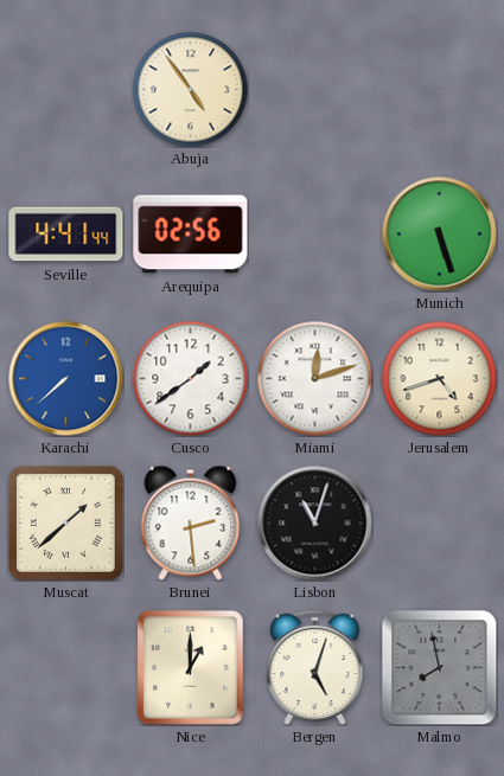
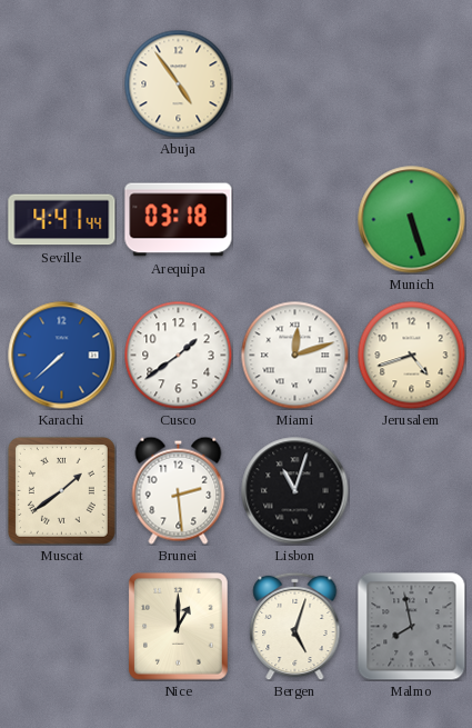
Arequipa: 02:56 -> 03:18
Muscat: 1:38 -> 1:39
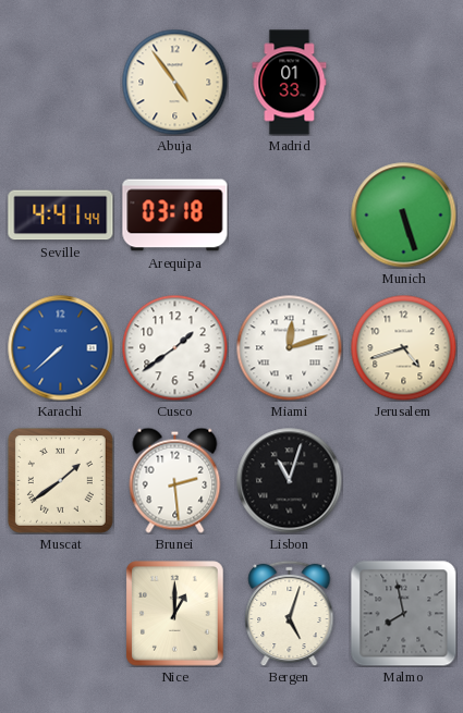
Madrid: none -> 01:33
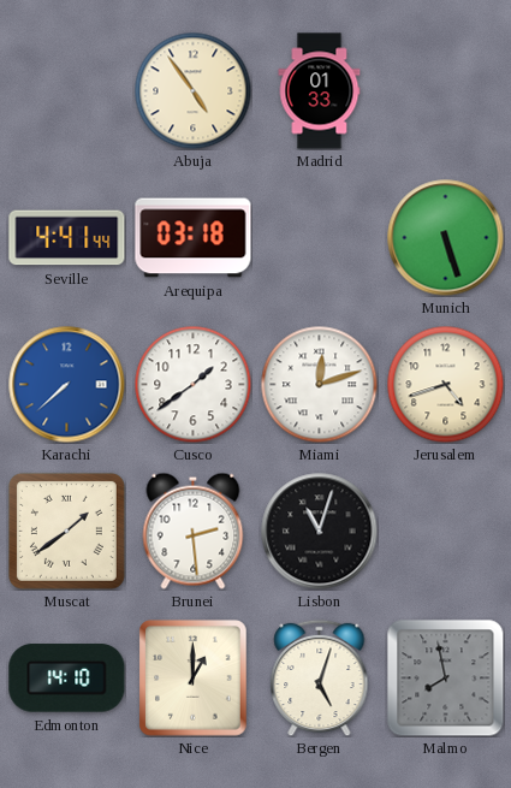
Edmonton: none -> 14:10
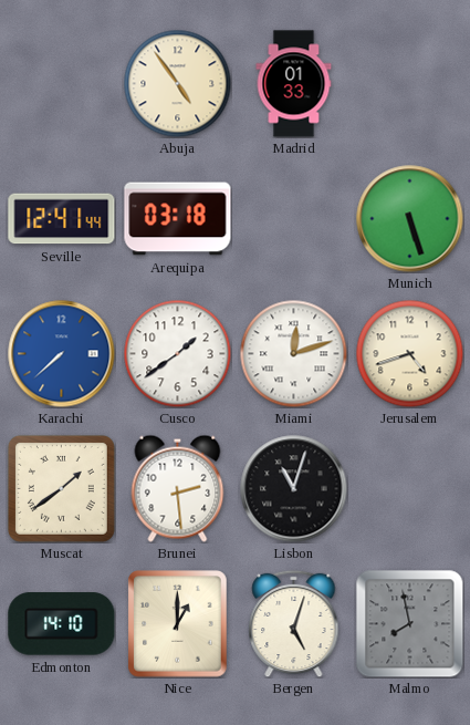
Seville: 4:41 -> 12:41
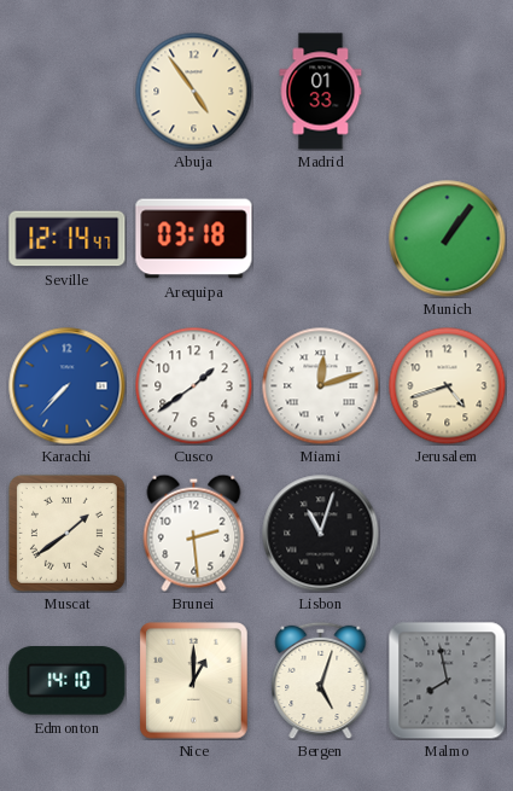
Seville: 12:41 -> 12:14
Munich: 5:27 -> 1:06
Karachi: 7:38 -> 7:37
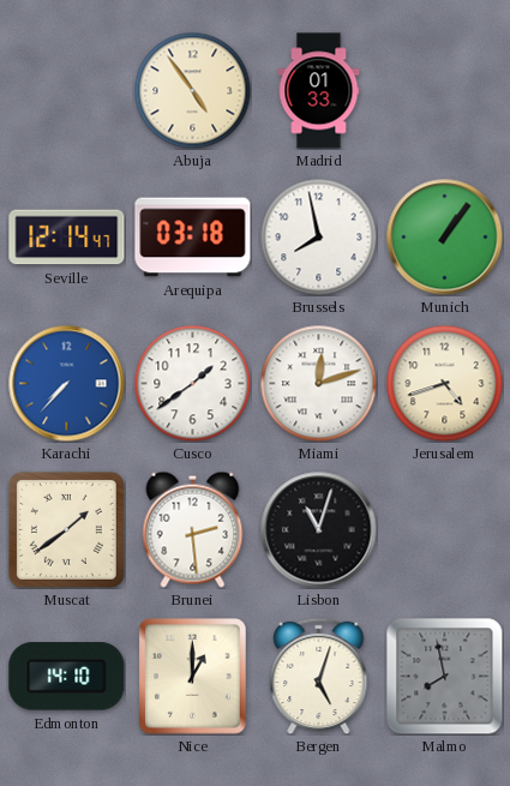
Brussels: none -> 7:58
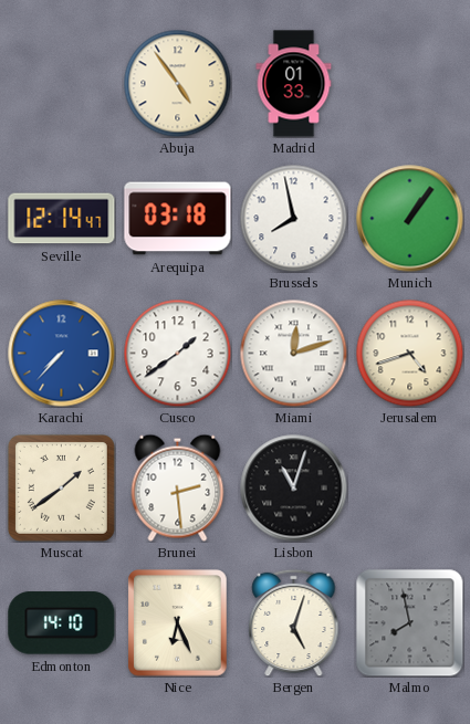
Nice: 1:00 -> 6:26
